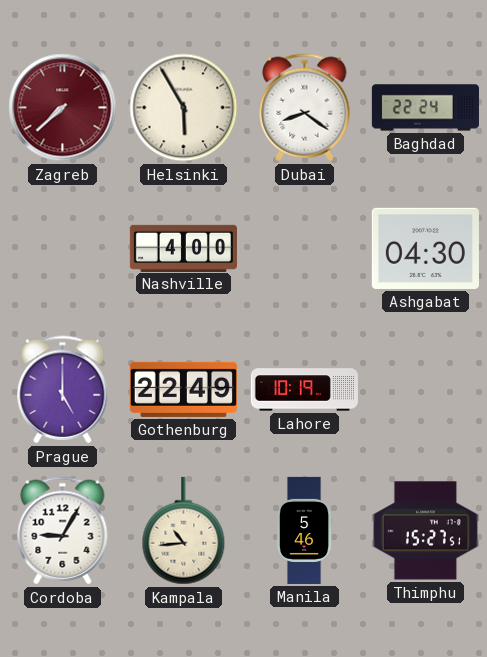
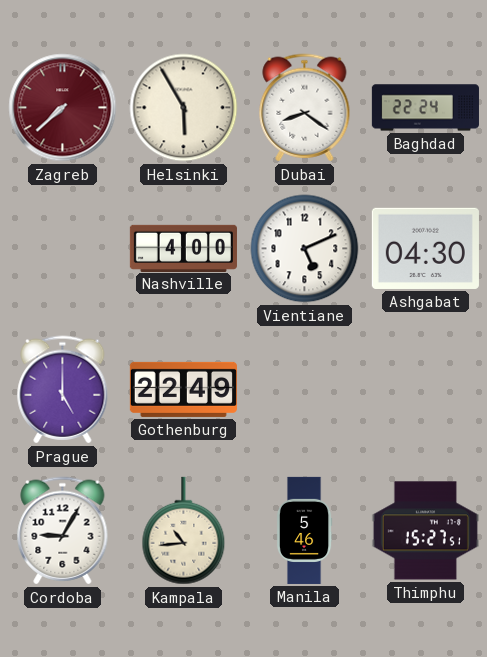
Vientiane: none -> 5:11
Lahore: 10:19 -> none
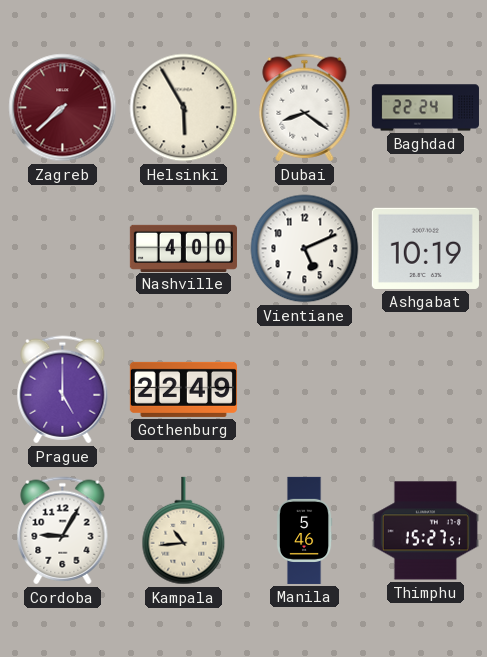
Ashgabat: 04:30 -> 10:19
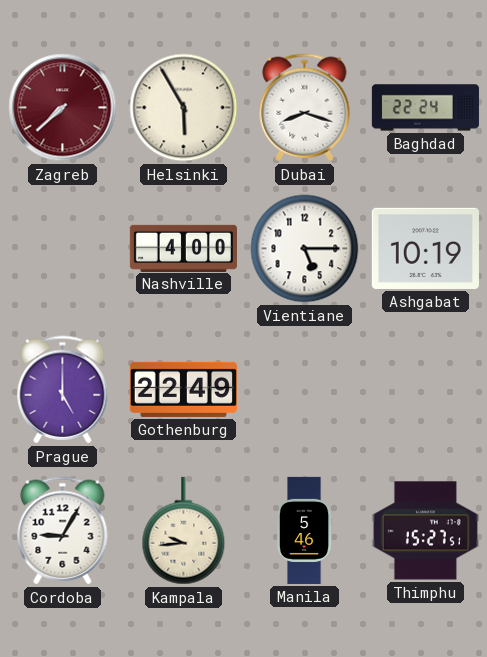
Dubai: 8:21 -> 8:18
Vientiane: 5:11 -> 5:15
Kampala: 10:44 -> 9:44
